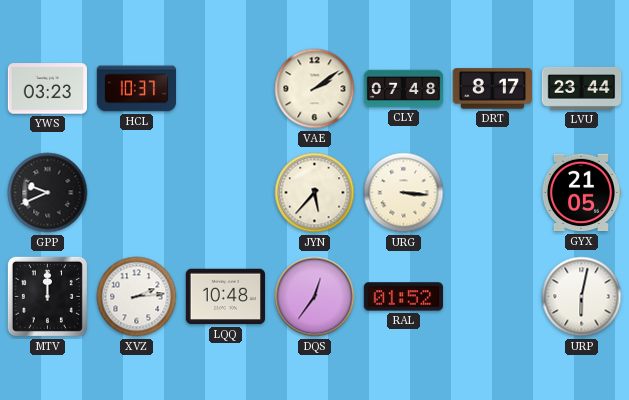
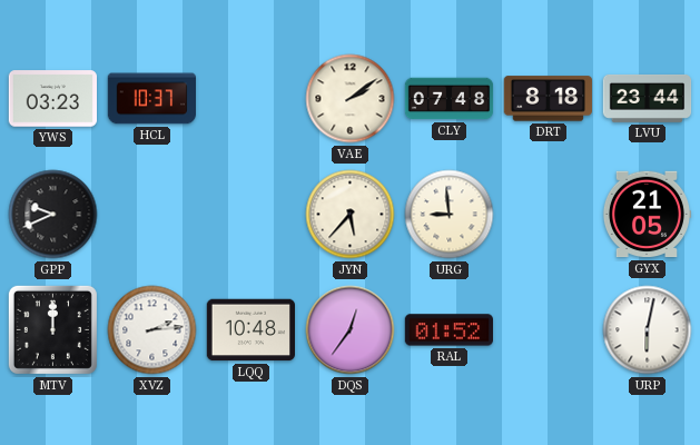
DRT: 8:17 -> 8:18
URG: 3:16 -> 8:59
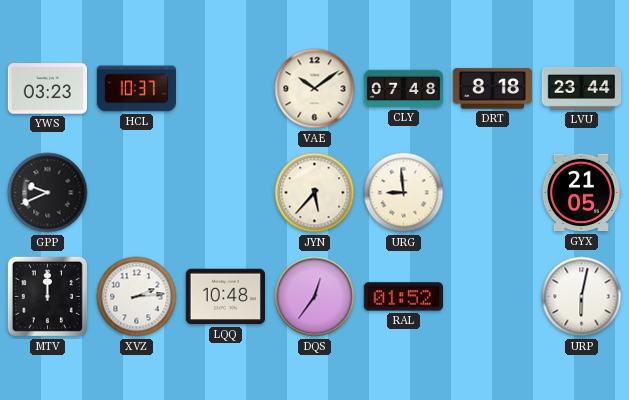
VAE: 2:09 -> 10:09
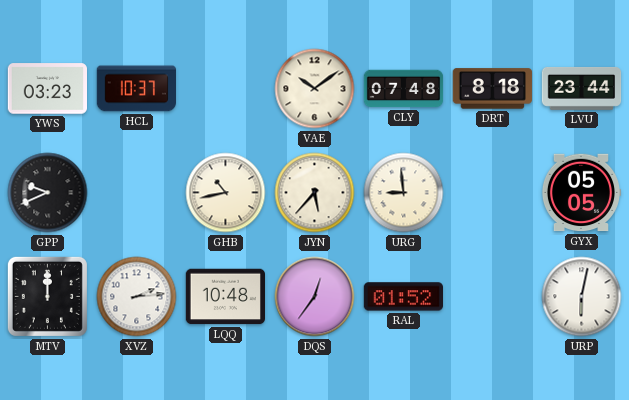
GHB: none -> 10:43
GYX: 21:05 -> 05:05
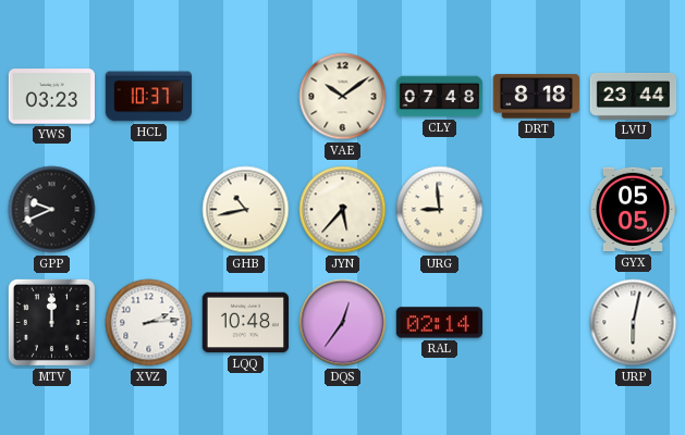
RAL: 01:52 -> 02:14
